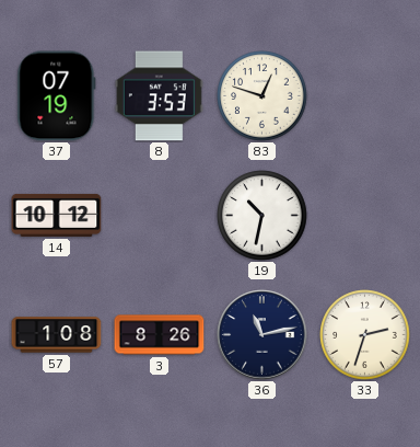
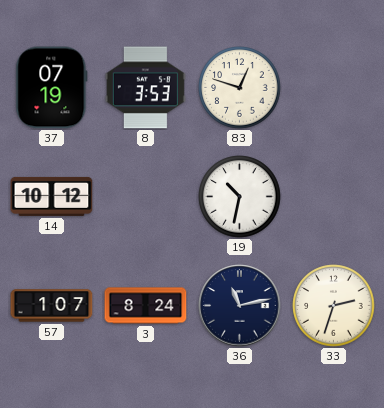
57: 1:08 -> 1:07
3: 8:26 -> 8:24
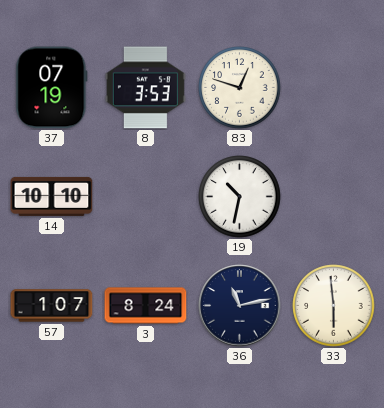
14: 10:12 -> 10:10
33: 2:33 -> 5:59
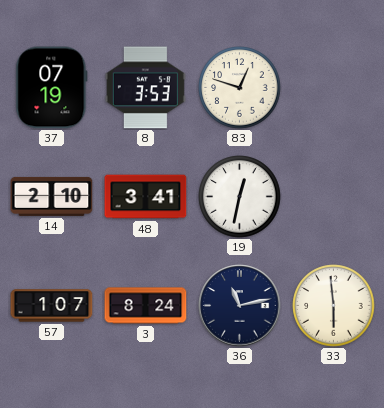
14: 10:10 -> 2:10
48: none -> 3:41
19: 10:32 -> 12:32
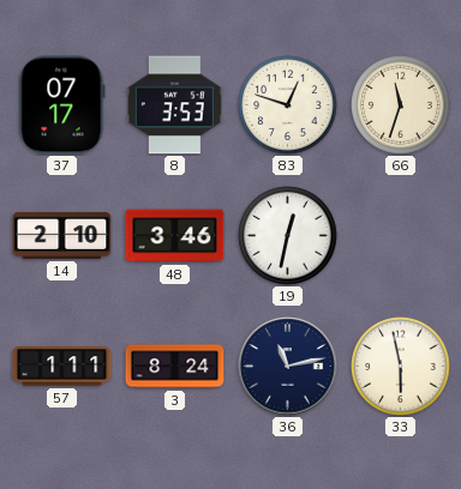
37: 07:19 -> 07:17
66: none -> 11:33
48: 3:41 -> 3:46
57: 1:07 -> 1:11
33: 5:59 -> 5:58
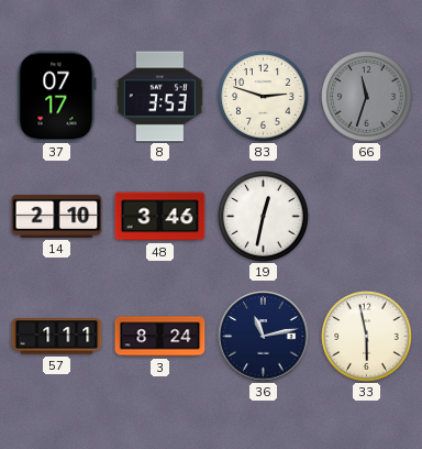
83: 12:48 -> 2:48
66 dial: cream -> grey
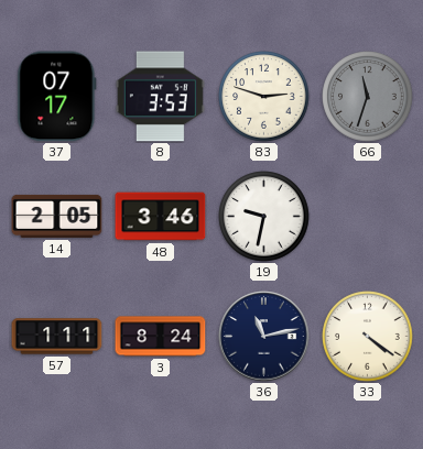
14: 2:10 -> 2:05
19: 12:32 -> 9:32
33: 5:58 -> 4:21
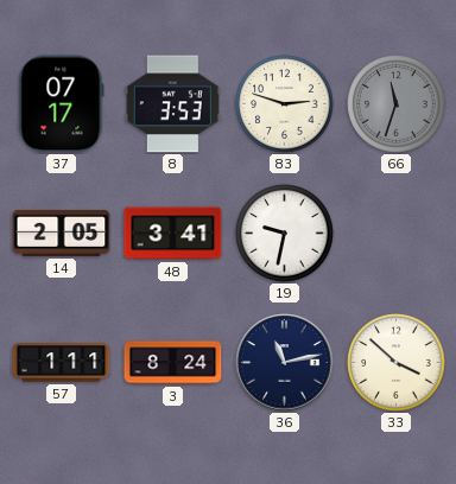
48: 3:46 -> 3:41
33: 4:21 -> 3:52
